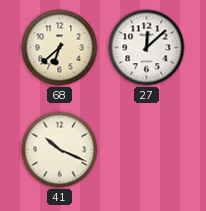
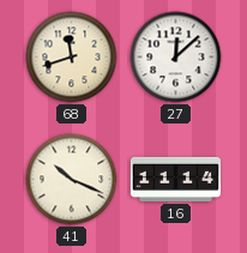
68: 6:38 -> 11:42
16: none -> 11:14
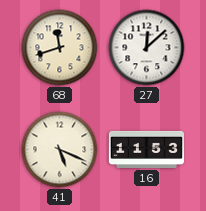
41: 10:19 -> 5:19
16: 11:14 -> 11:53
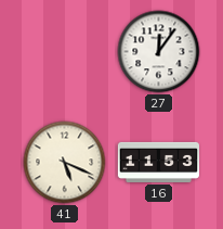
68: 11:42 -> none
27: 12:08 -> 12:06
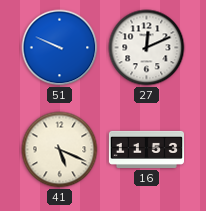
51: none -> 9:49
27: 12:06 -> 12:11
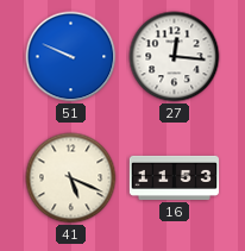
27: 12:11 -> 12:16
